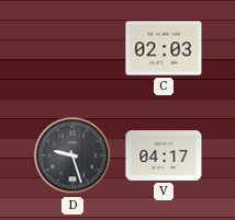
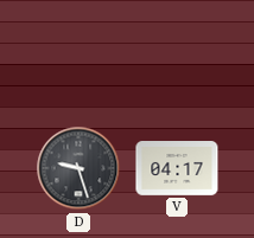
C: 02:03 -> none
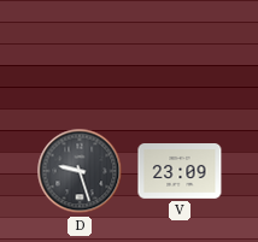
V: 04:17 -> 23:09
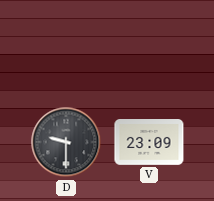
D: 9:27 -> 9:30
